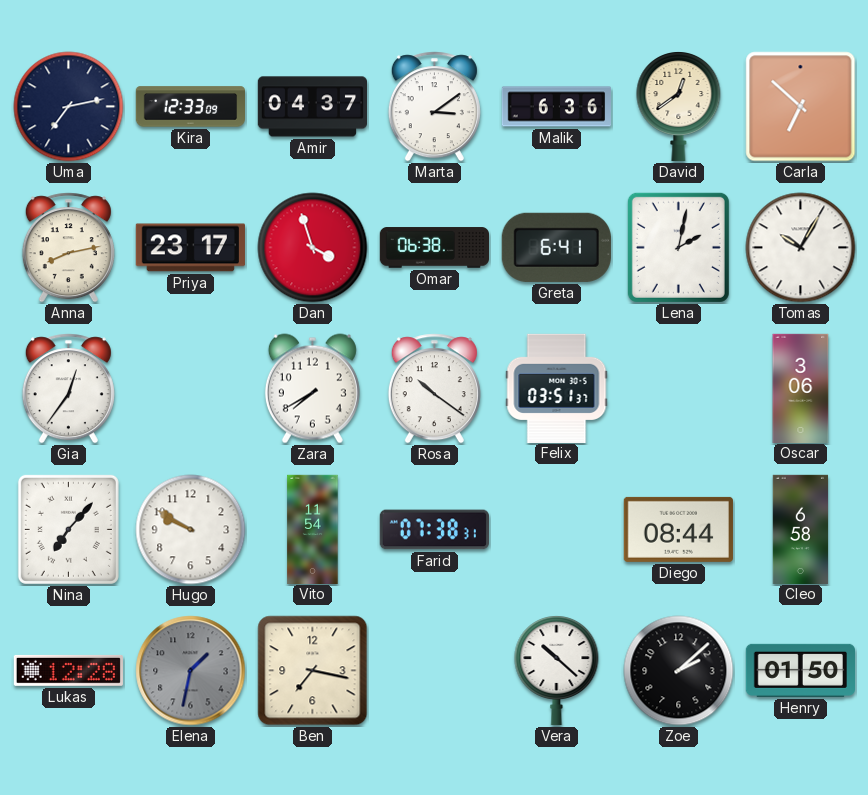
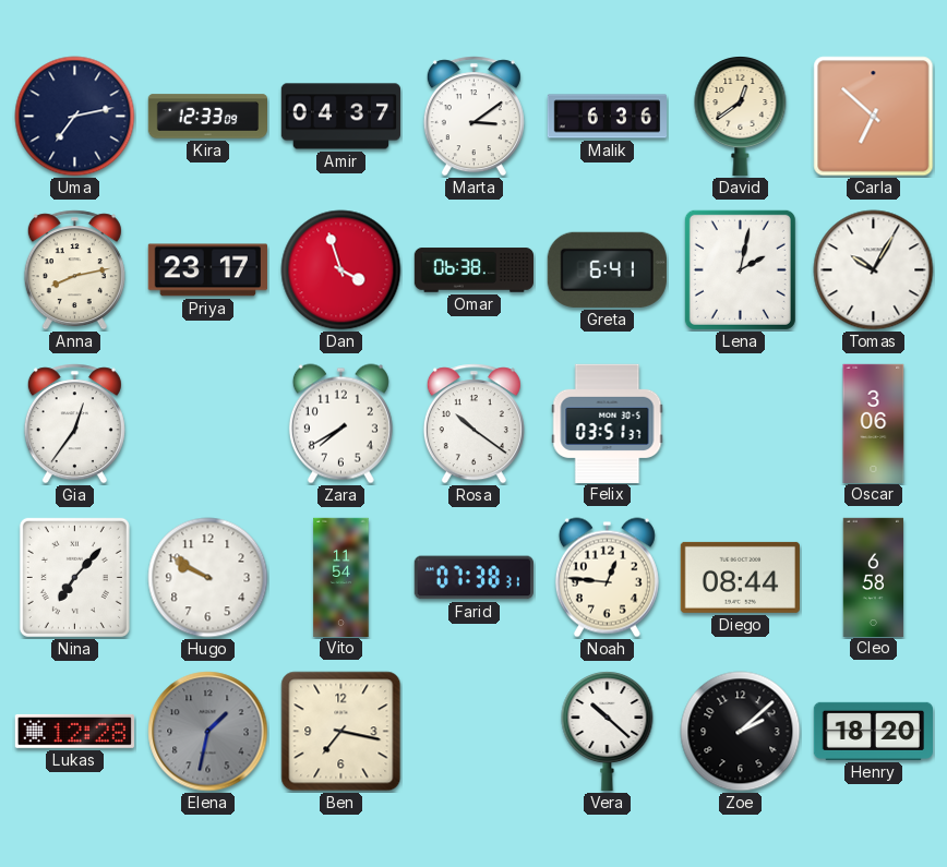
Noah: none -> 12:46
Henry: 01:50 -> 18:20
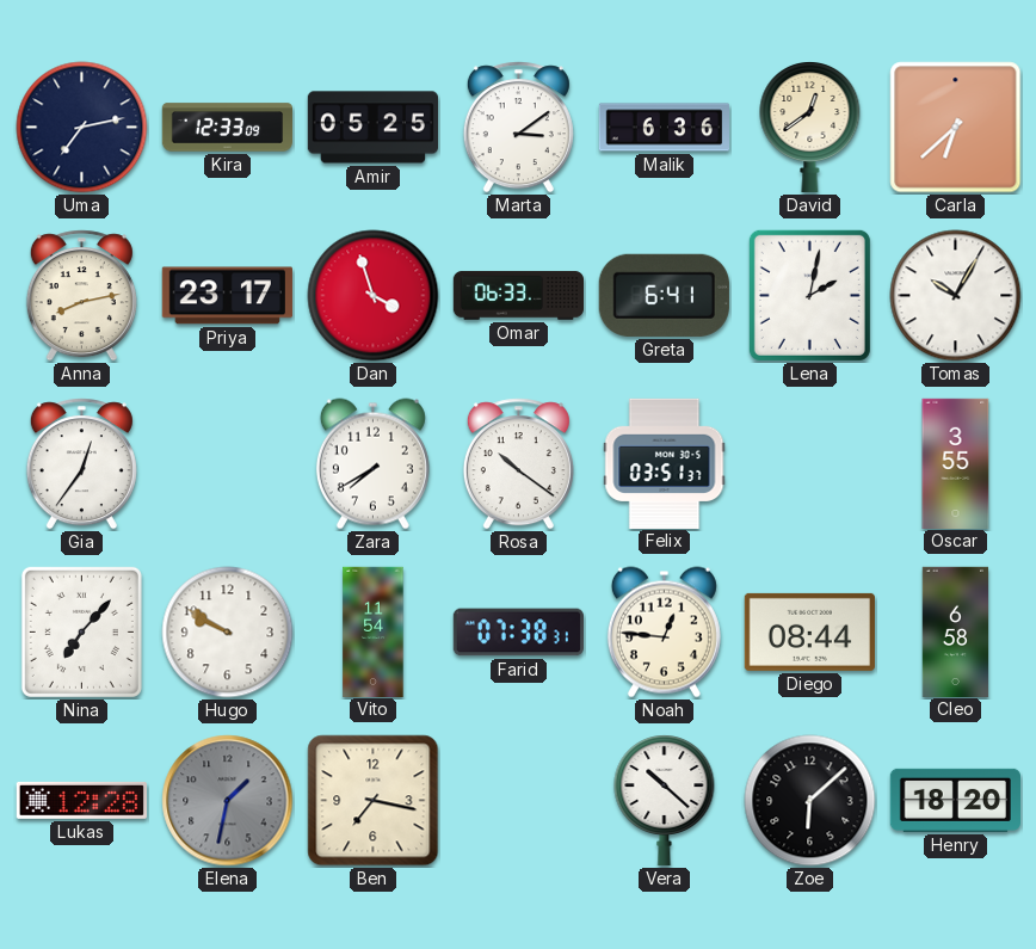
Amir: 04:37 -> 05:25
Carla: 6:52 -> 6:38
Omar: 06:38 -> 06:33
Oscar: 3:06 -> 3:55
Zoe: 2:08 -> 6:08
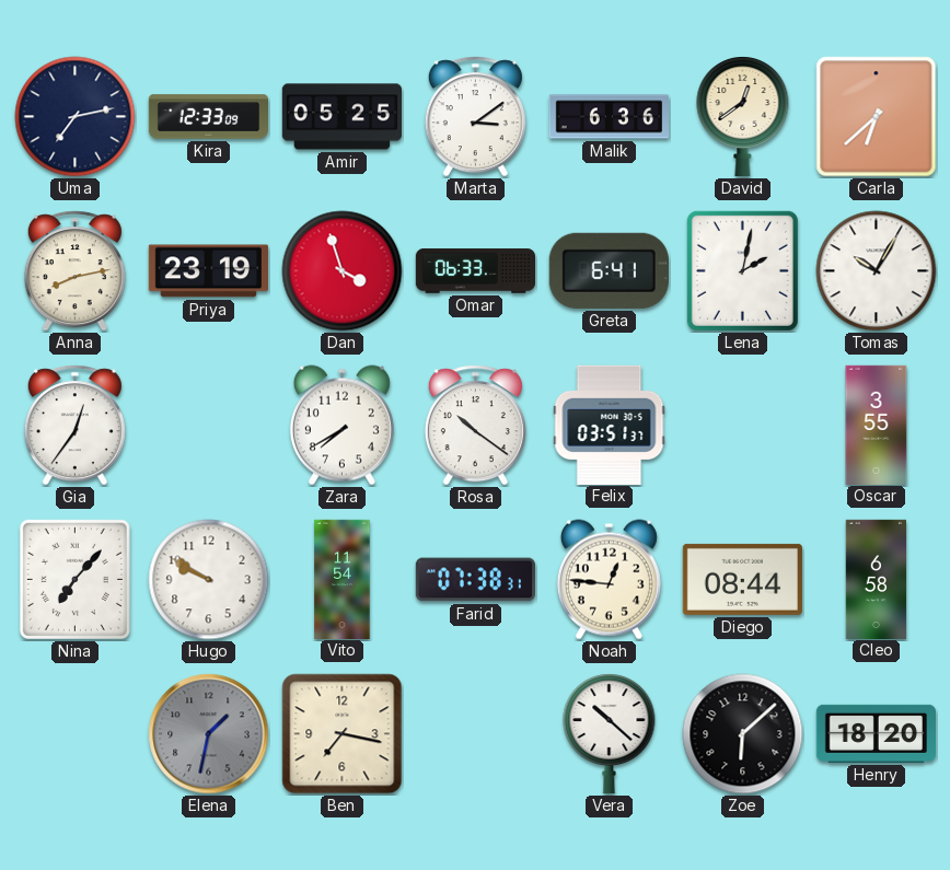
Priya: 23:17 -> 23:19
Lukas: 12:28 -> none
